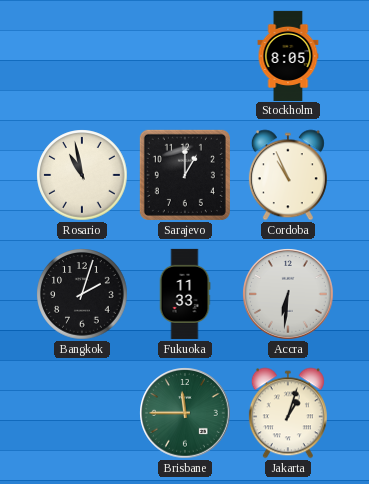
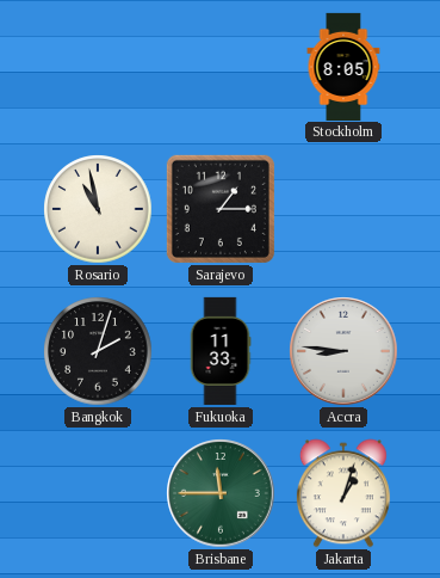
Sarajevo: 1:00 -> 1:15
Cordoba: 10:56 -> none
Accra: 6:31 -> 8:46
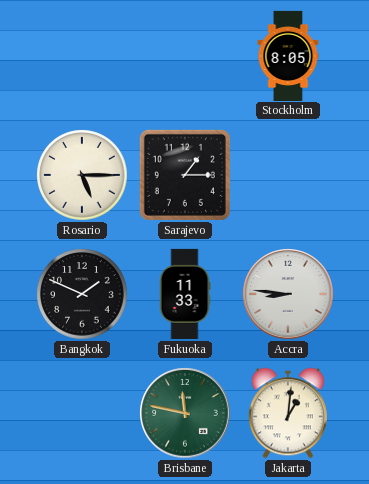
Rosario: 10:58 -> 5:15
Bangkok: 2:03 -> 1:49
Brisbane: 11:45 -> 11:47
Jakarta: 1:03 -> 1:01
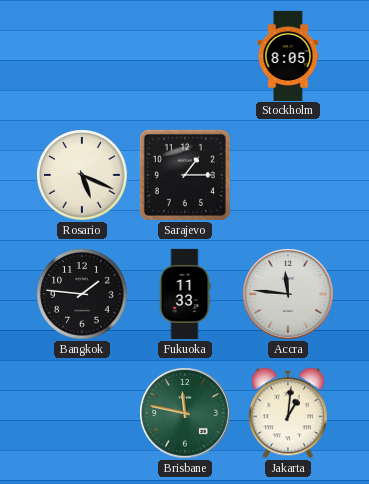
Rosario: 5:15 -> 5:19
Bangkok: 1:49 -> 1:46
Accra: 8:46 -> 11:46
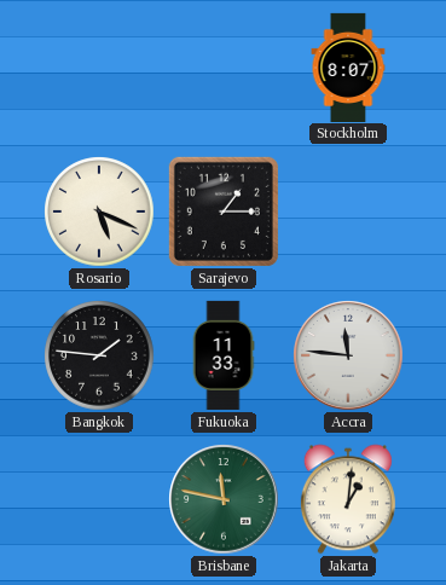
Stockholm: 8:05 -> 8:07
